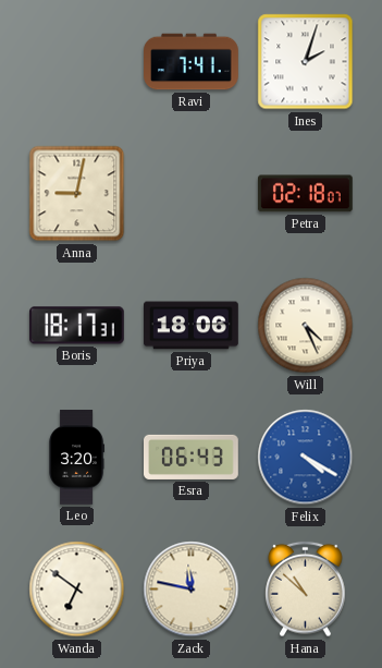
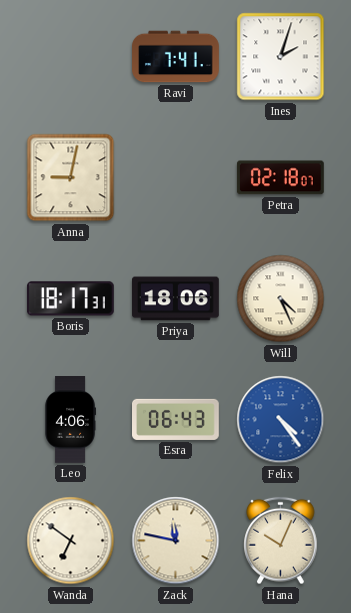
Leo: 3:20 -> 4:06
Felix: 4:20 -> 4:24
Hana: 10:52 -> 10:04
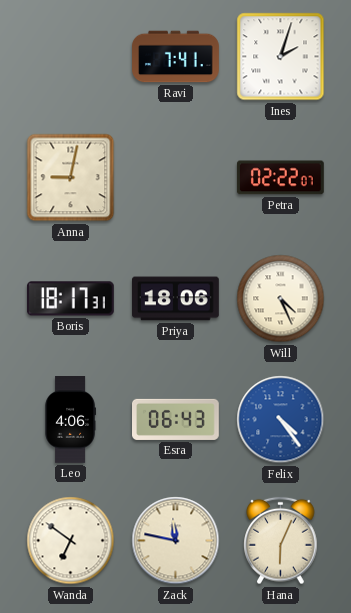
Petra: 02:18 -> 02:22
Hana: 10:04 -> 6:04
